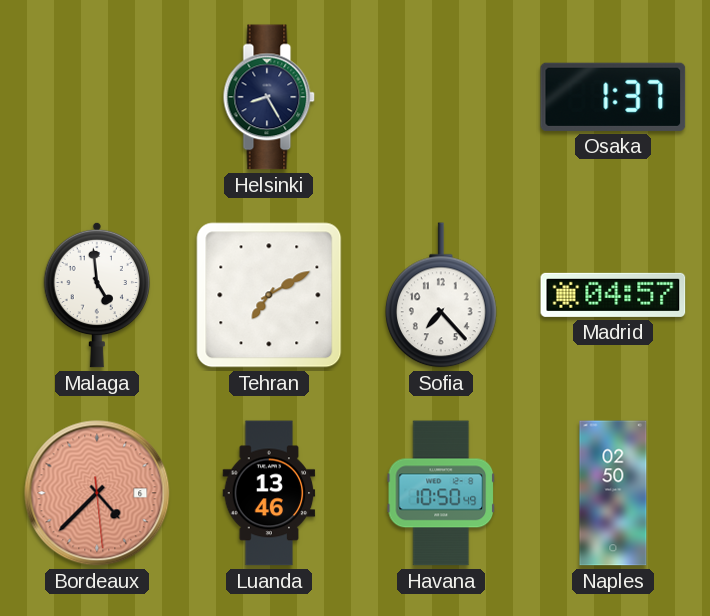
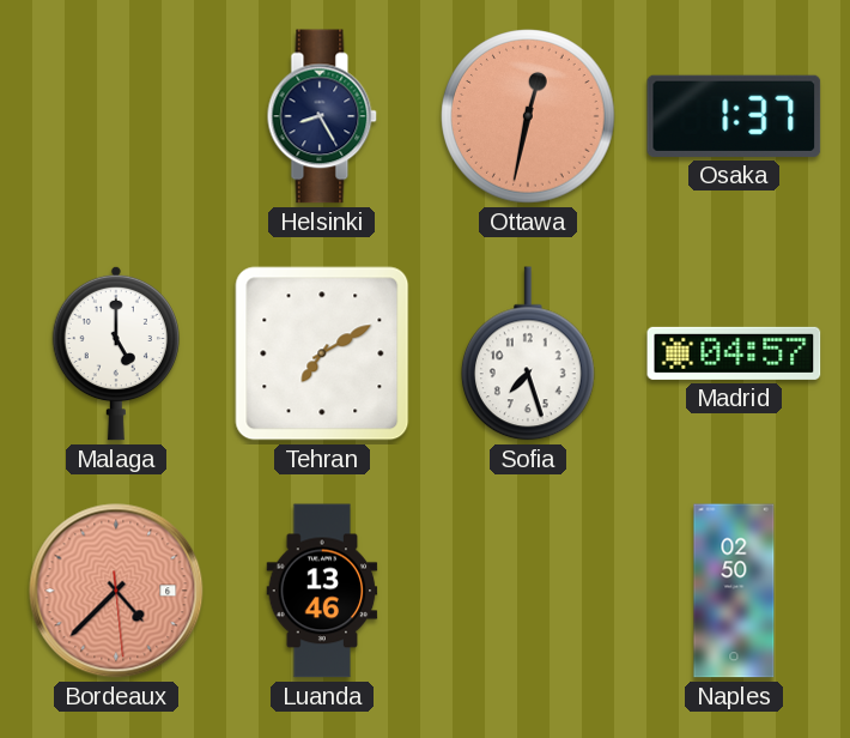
Ottawa: none -> 12:32
Malaga: 4:59 -> 5:00
Sofia: 7:23 -> 7:27
Havana: 10:50 -> none
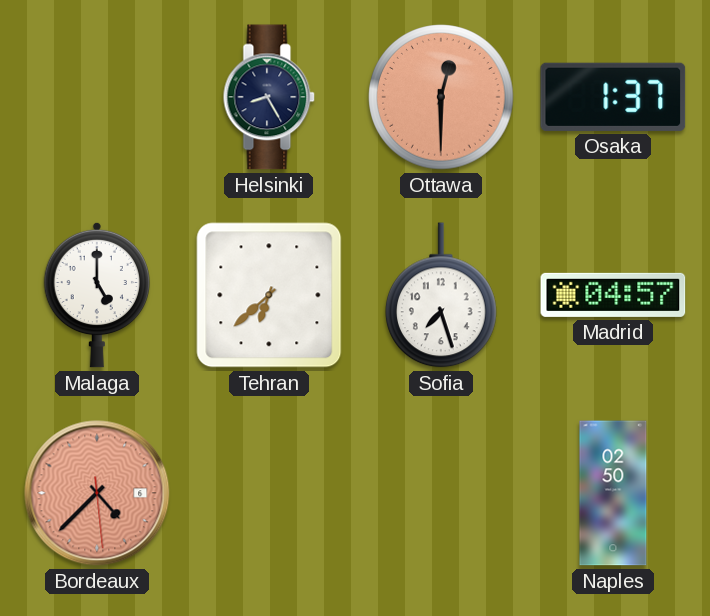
Ottawa: 12:32 -> 12:30
Tehran: 7:10 -> 6:38
Luanda: 13:46 -> none
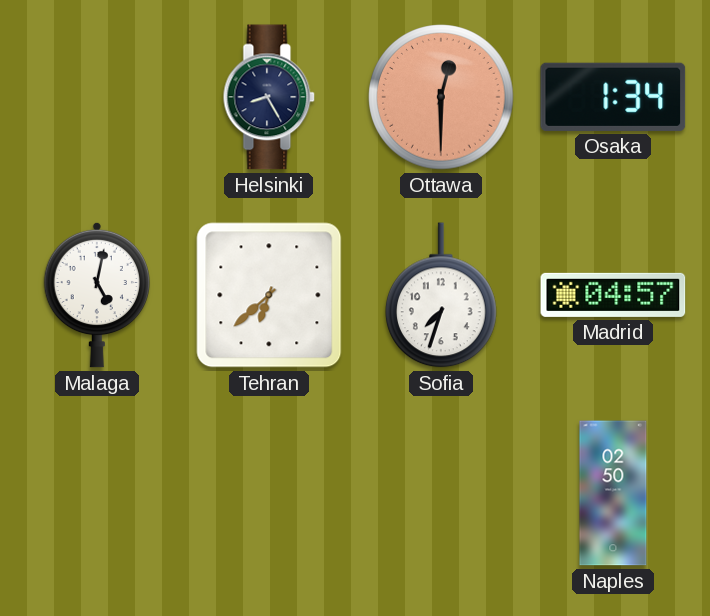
Osaka: 1:37 -> 1:34
Malaga: 5:00 -> 5:02
Sofia: 7:27 -> 7:33
Bordeaux: 4:37 -> none
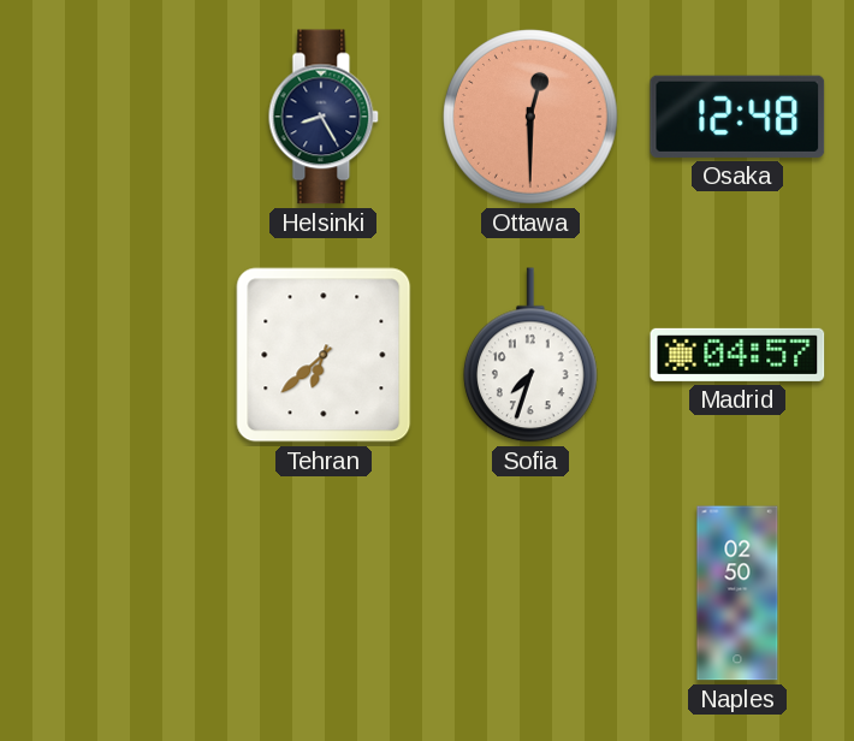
Osaka: 1:34 -> 12:48
Malaga: 5:02 -> none
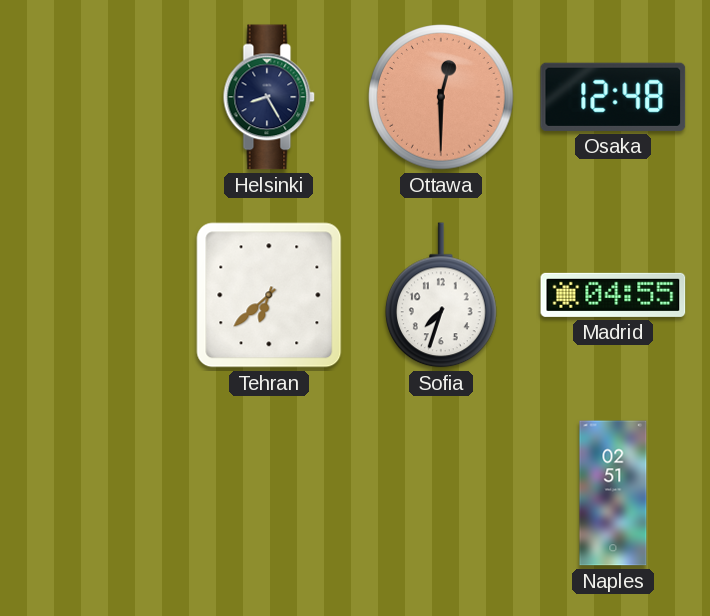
Madrid: 04:57 -> 04:55
Naples: 02:50 -> 02:51
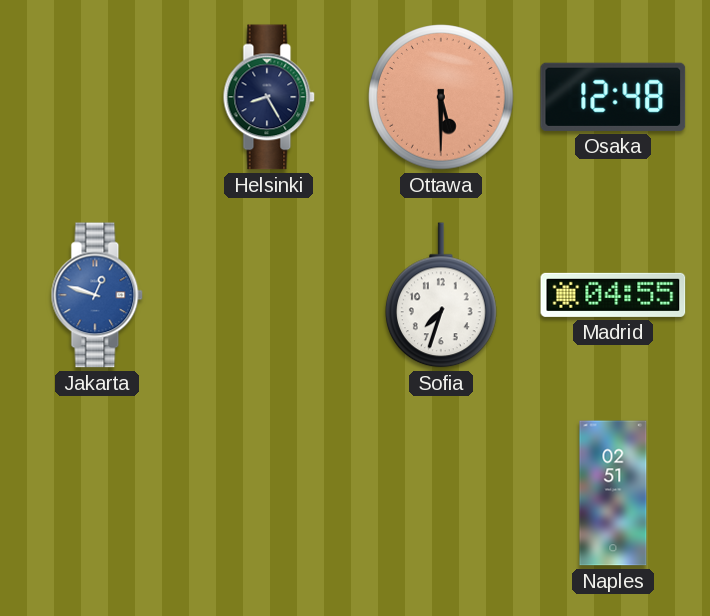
Ottawa: 12:30 -> 5:30
Jakarta: none -> 12:48
Tehran: 6:38 -> none
